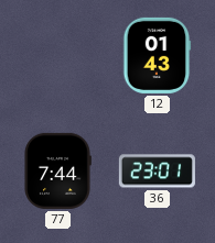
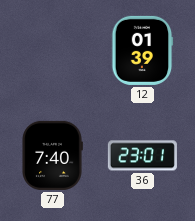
12: 01:43 -> 01:39
77: 7:44 -> 7:40
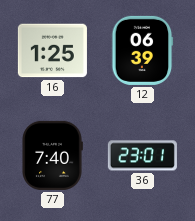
16: none -> 1:25
12: 01:39 -> 06:39
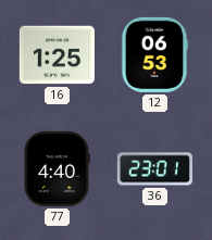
12: 06:39 -> 06:53
77: 7:40 -> 4:40
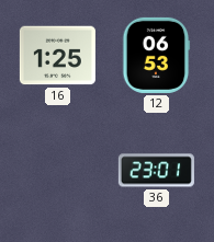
77: 4:40 -> none
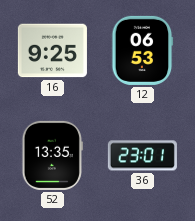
16: 1:25 -> 9:25
52: none -> 13:35
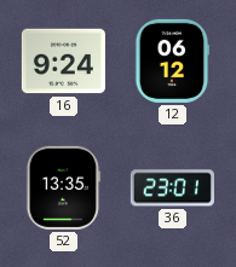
16: 9:25 -> 9:24
12: 06:53 -> 06:12
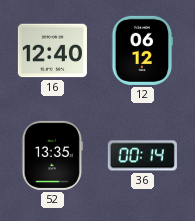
16: 9:24 -> 12:40
36: 23:01 -> 00:14
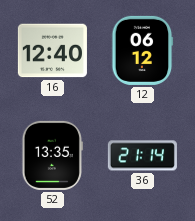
36: 00:14 -> 21:14
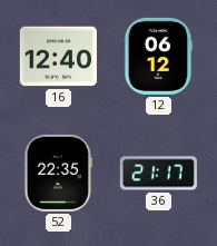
52: 13:35 -> 22:35
36: 21:14 -> 21:17
